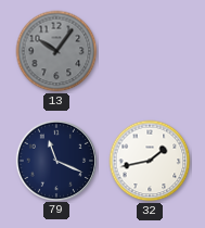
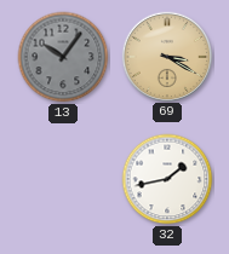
69: none -> 3:20
79: 11:19 -> none
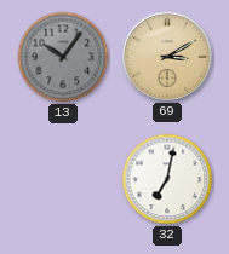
69: 3:20 -> 3:10
32: 1:43 -> 7:02
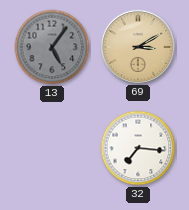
13: 10:06 -> 5:06
32: 7:02 -> 7:16
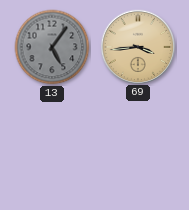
69: 3:10 -> 3:44
32: 7:16 -> none
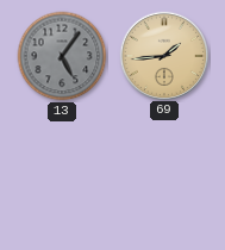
69: 3:44 -> 1:44
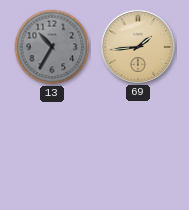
13: 5:06 -> 10:35
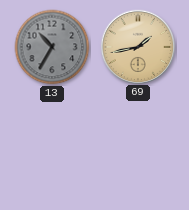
69: 1:44 -> 1:43
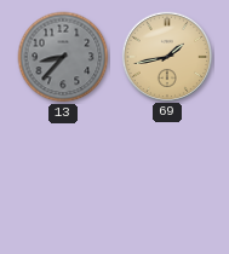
13: 10:35 -> 8:37
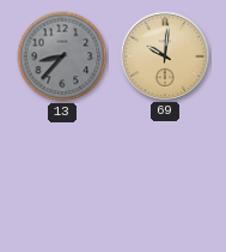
69: 1:43 -> 10:01
